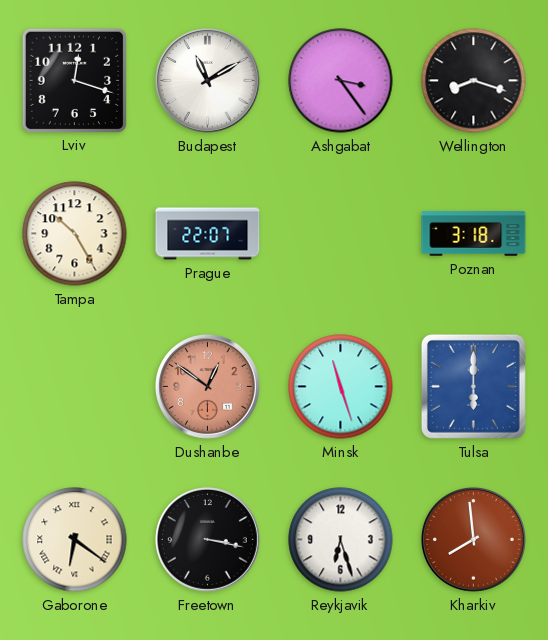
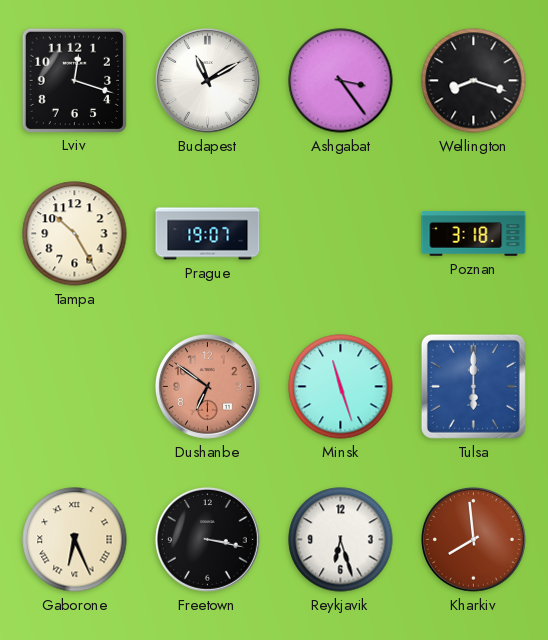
Prague: 22:07 -> 19:07
Dushanbe: 12:51 -> 6:51
Gaborone: 6:21 -> 6:26
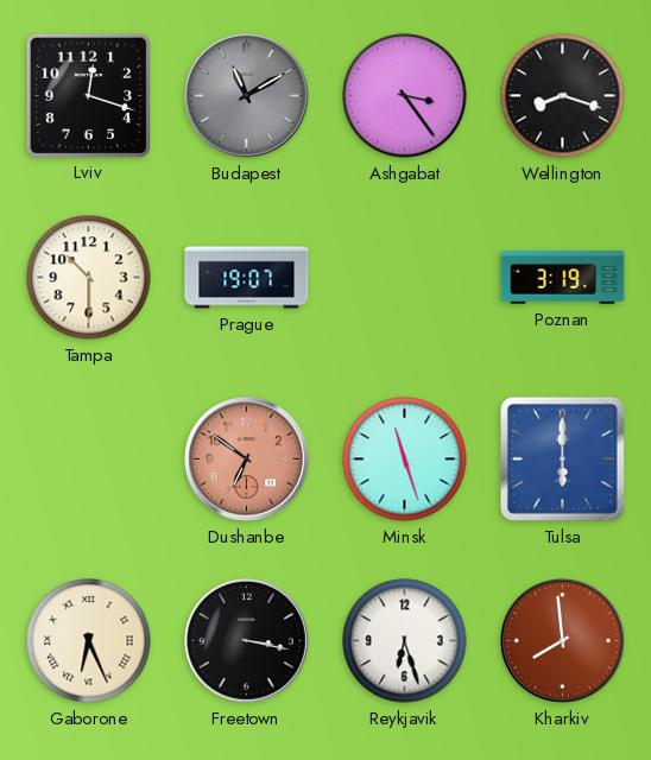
Budapest dial: white -> grey
Tampa: 10:25 -> 10:30
Poznan: 3:18 -> 3:19
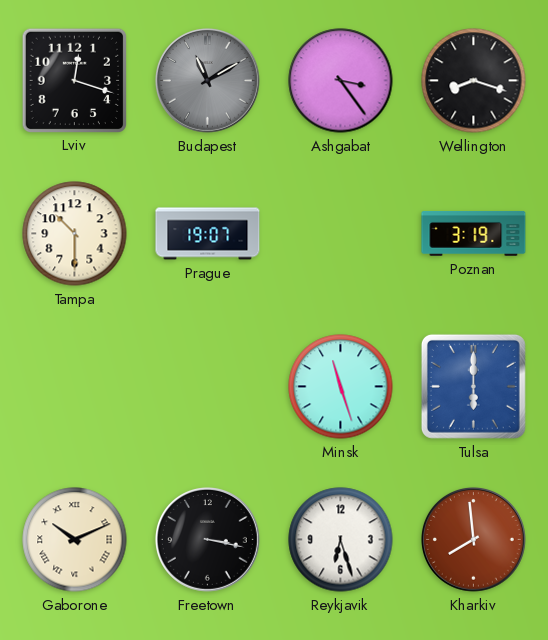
Dushanbe: 6:51 -> none
Gaborone: 6:26 -> 10:11
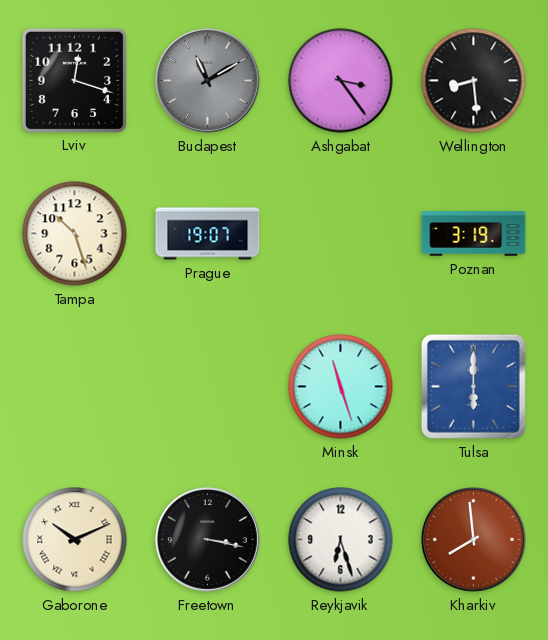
Wellington: 8:18 -> 8:29
Tampa: 10:30 -> 10:27
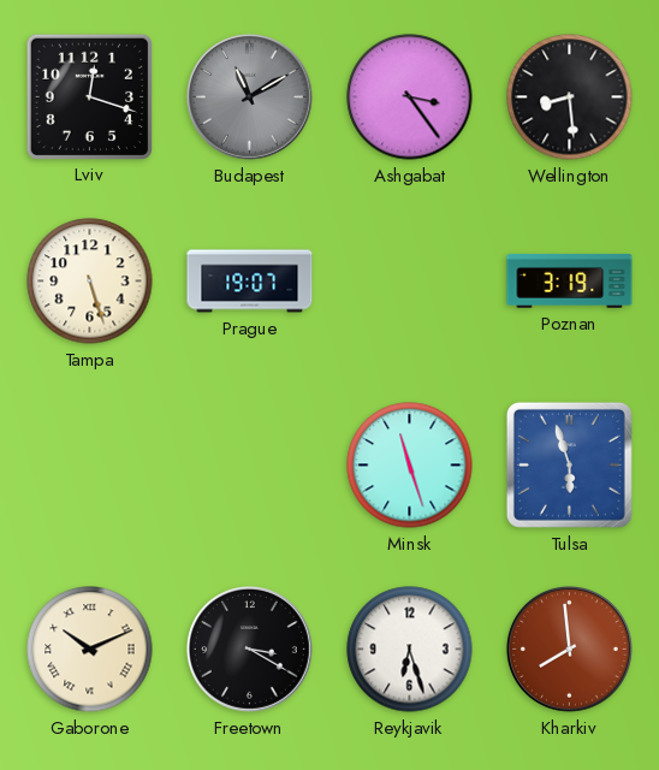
Tampa: 10:27 -> 5:27
Tulsa: 6:00 -> 5:57
Freetown: 3:17 -> 3:20
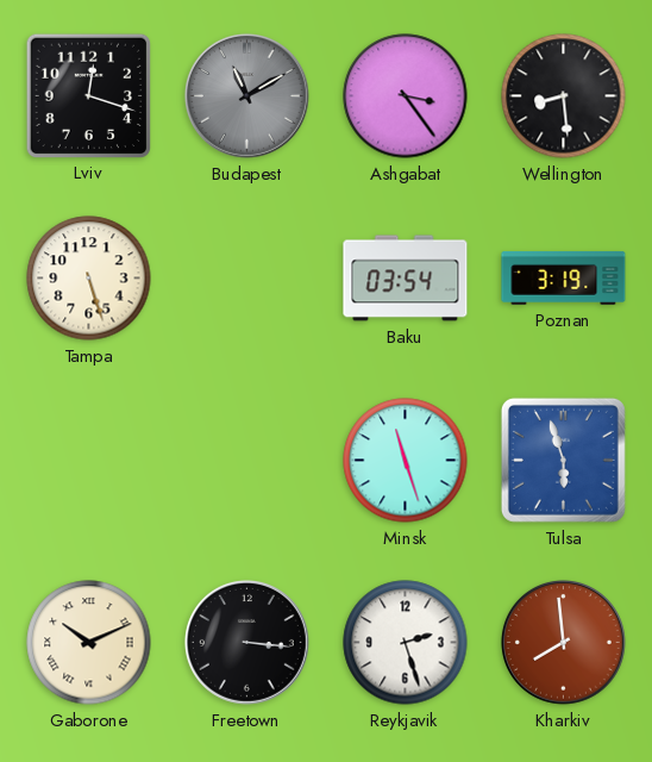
Prague: 19:07 -> none
Baku: none -> 03:54
Freetown: 3:20 -> 3:16
Reykjavik: 6:27 -> 2:27
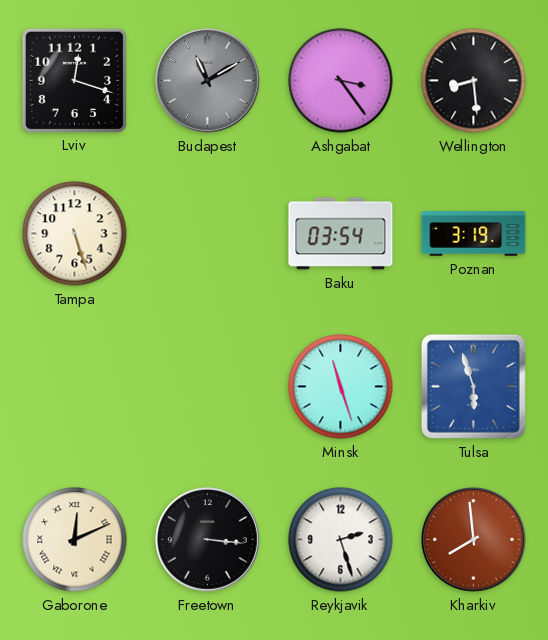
Gaborone: 10:11 -> 12:11
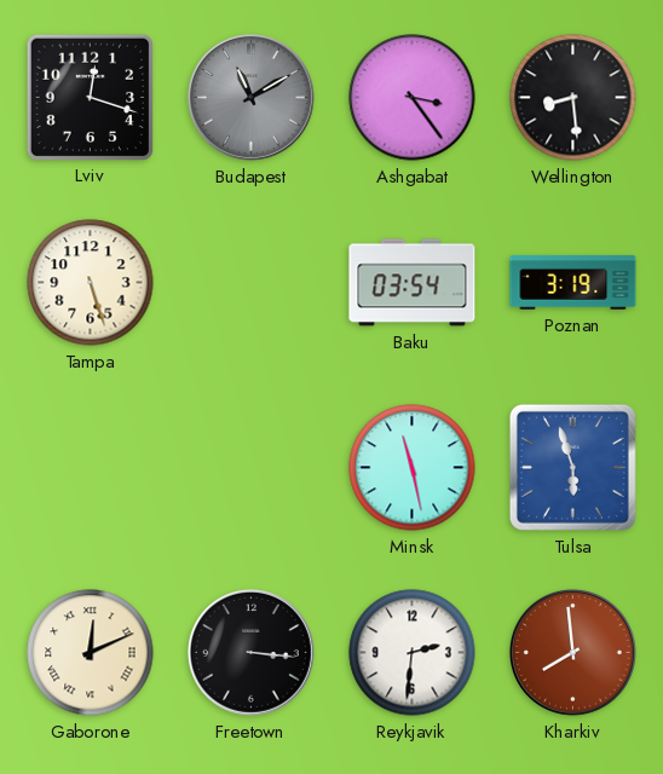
Minsk: 11:27 -> 11:28
Reykjavik: 2:27 -> 2:31
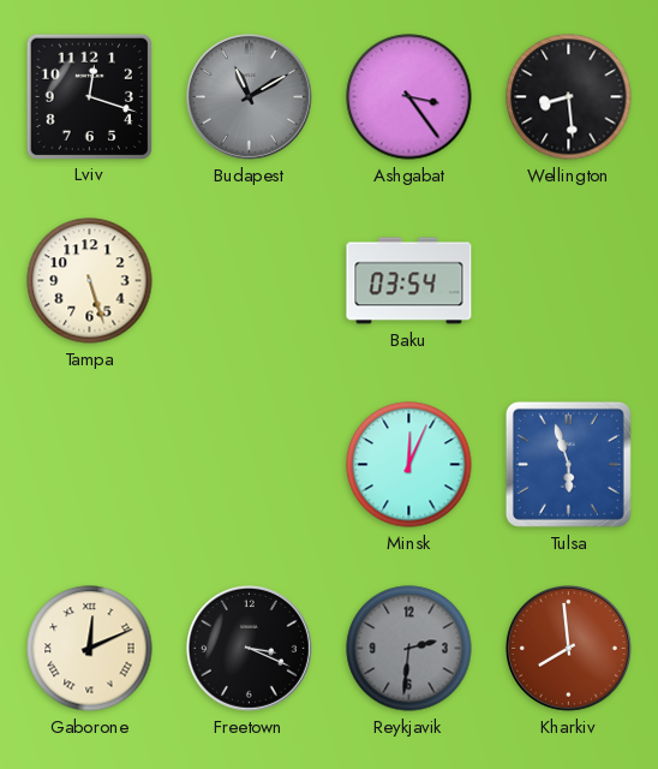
Poznan: 3:19 -> none
Minsk: 11:28 -> 12:04
Freetown: 3:16 -> 3:19
Reykjavik dial: white -> grey
